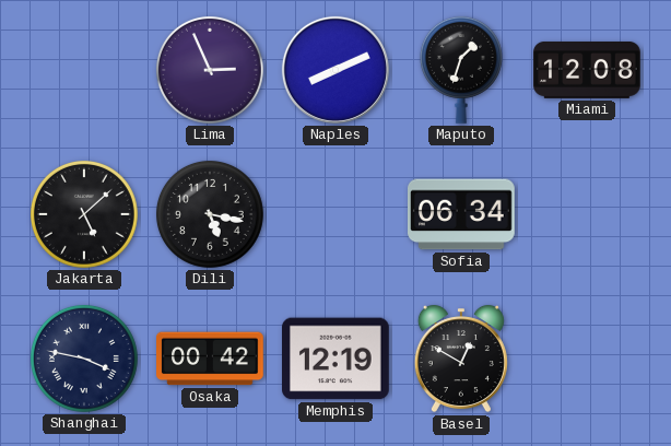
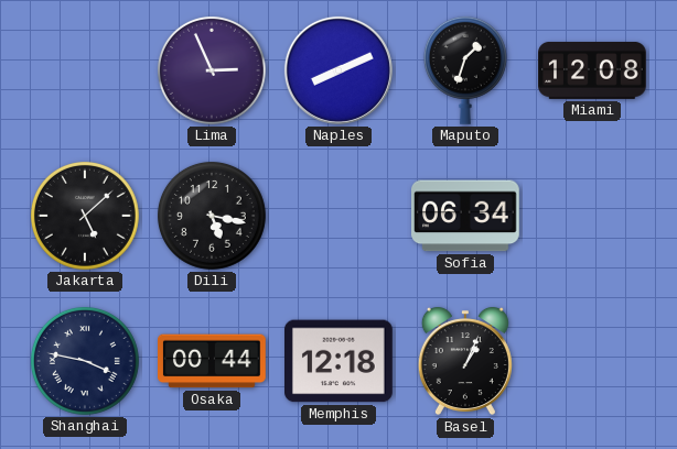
Osaka: 00:42 -> 00:44
Memphis: 12:19 -> 12:18
Basel: 12:50 -> 1:04
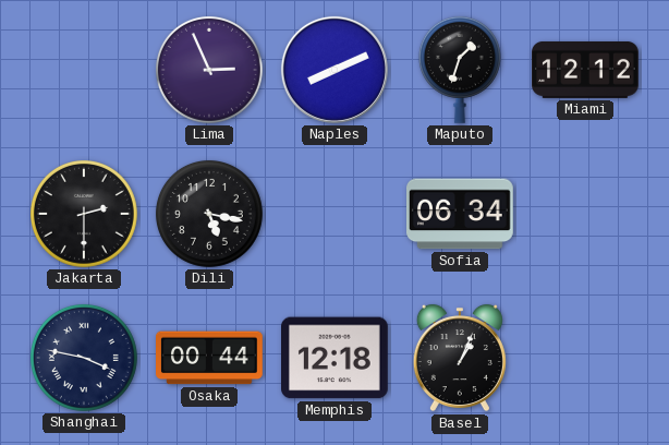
Miami: 12:08 -> 12:12
Jakarta: 5:08 -> 2:30
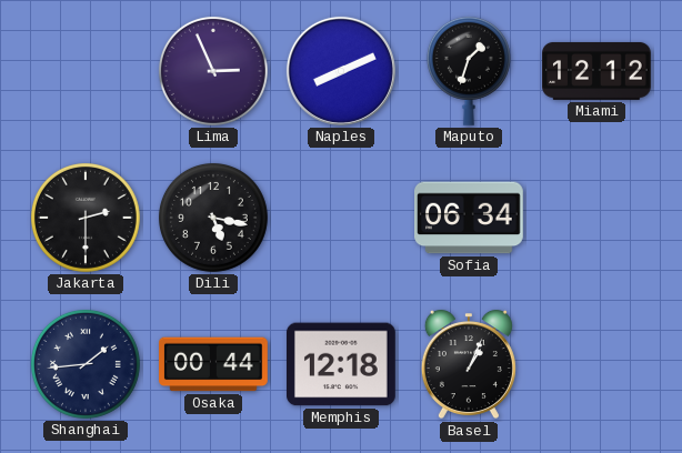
Shanghai: 3:47 -> 1:44
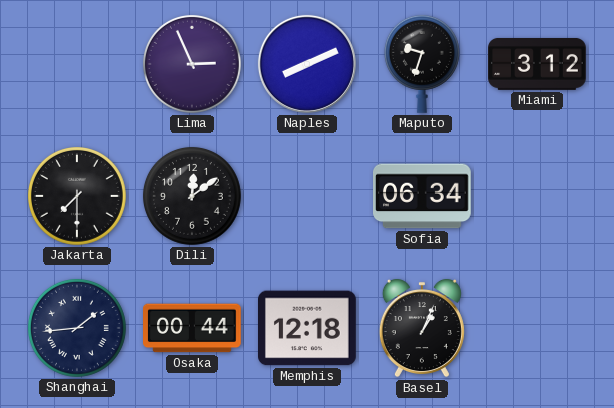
Maputo: 1:33 -> 9:33
Miami: 12:12 -> 3:12
Jakarta: 2:30 -> 7:30
Dili: 5:17 -> 12:09
